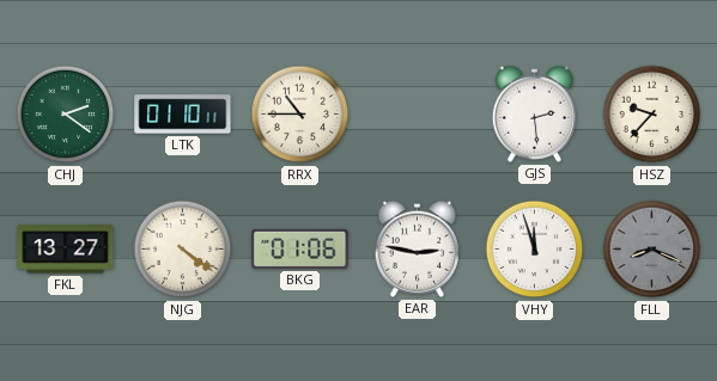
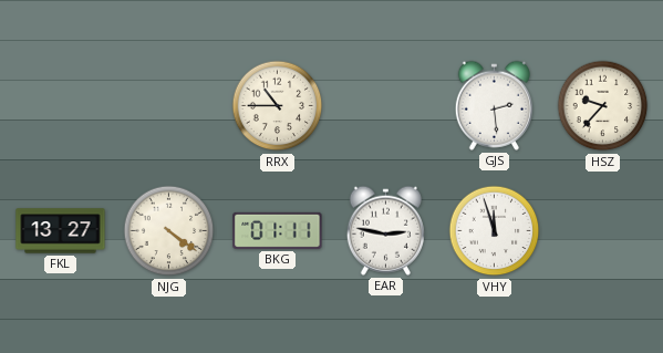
CHJ: 2:21 -> none
LTK: 01:10 -> none
BKG: 01:06 -> 01:11
FLL: 8:19 -> none
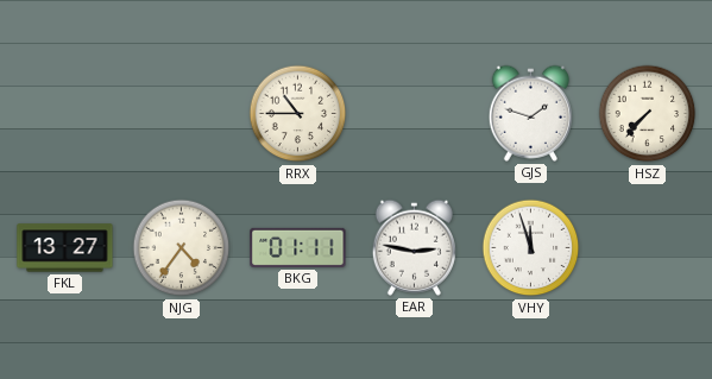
GJS: 2:29 -> 1:48
HSZ: 9:37 -> 7:37
NJG: 4:21 -> 4:36
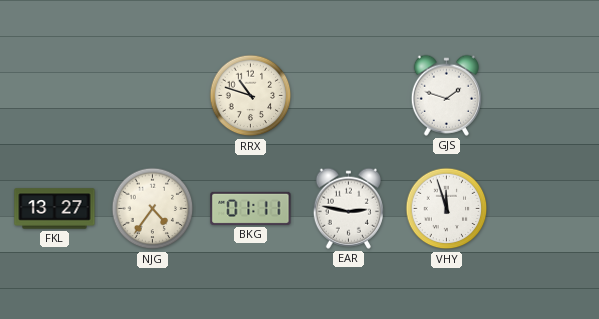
RRX: 10:45 -> 10:48
HSZ: 7:37 -> none
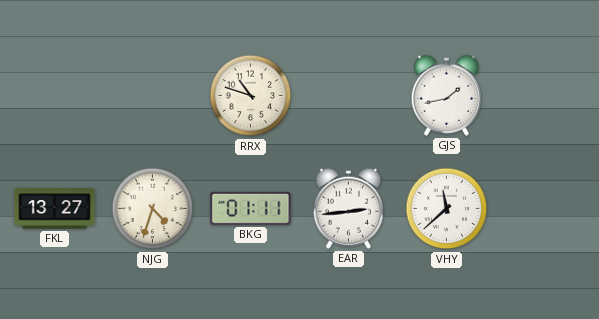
GJS: 1:48 -> 1:43
NJG: 4:36 -> 4:33
EAR: 2:47 -> 2:44
VHY: 11:57 -> 11:38
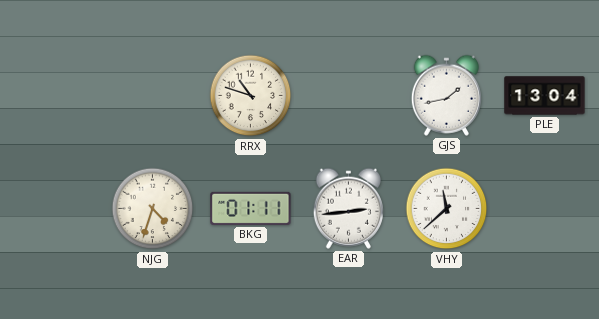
PLE: none -> 13:04
FKL: 13:27 -> none
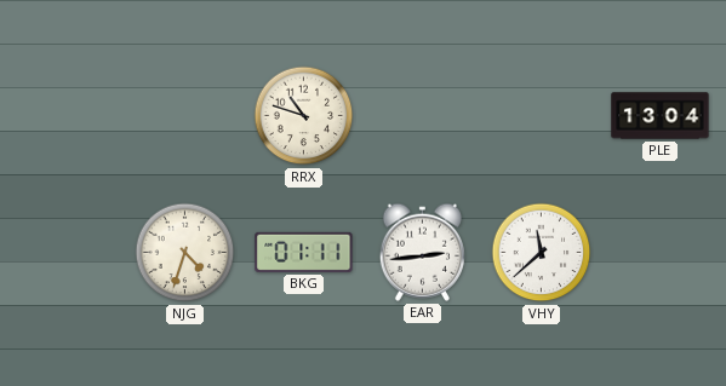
GJS: 1:43 -> none
